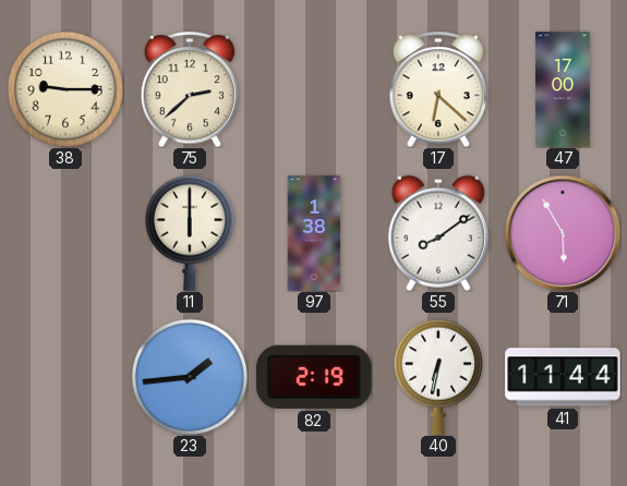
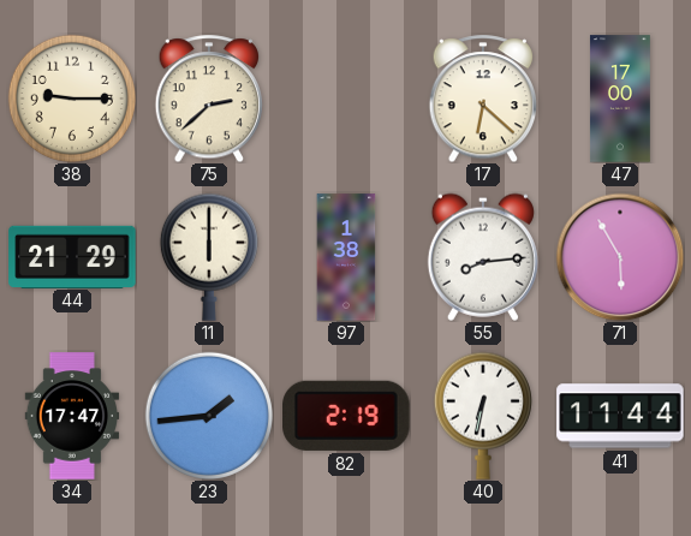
44: none -> 21:29
55: 8:09 -> 8:14
34: none -> 17:47
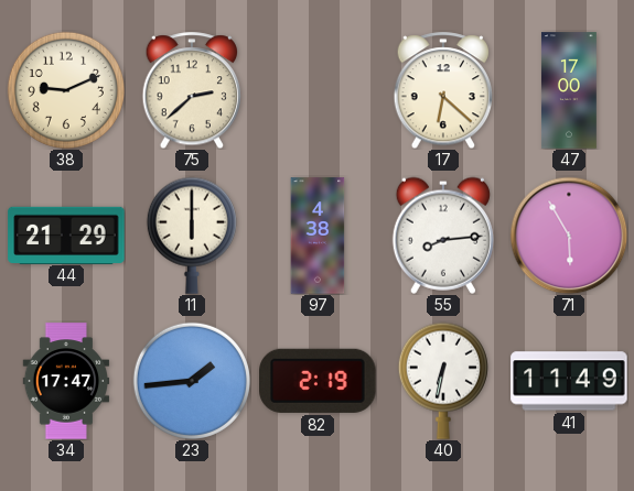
38: 9:15 -> 9:11
97: 1:38 -> 4:38
41: 11:44 -> 11:49
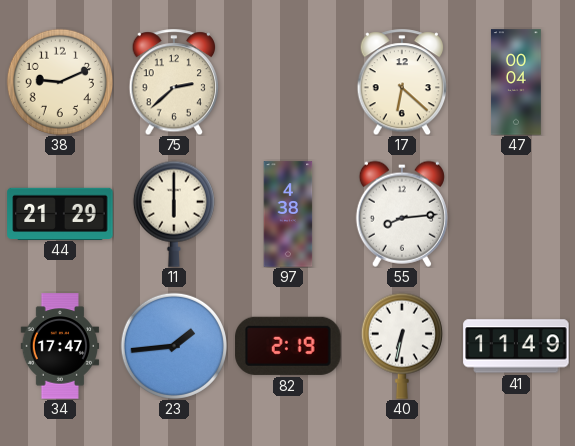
47: 17:00 -> 00:04
71: 5:55 -> none
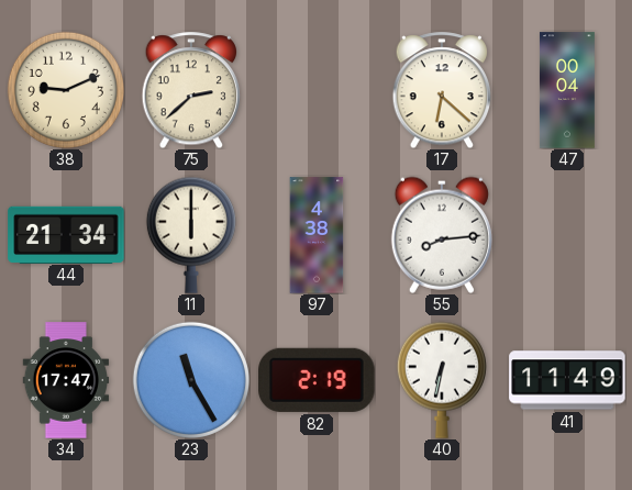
44: 21:29 -> 21:34
23: 1:44 -> 11:25
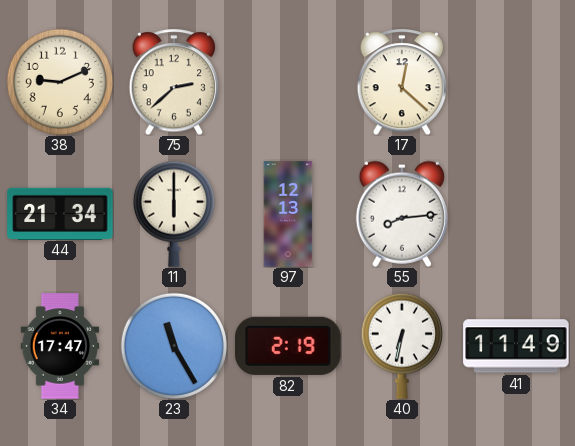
17: 6:22 -> 12:22
47: 00:04 -> none
97: 4:38 -> 12:13
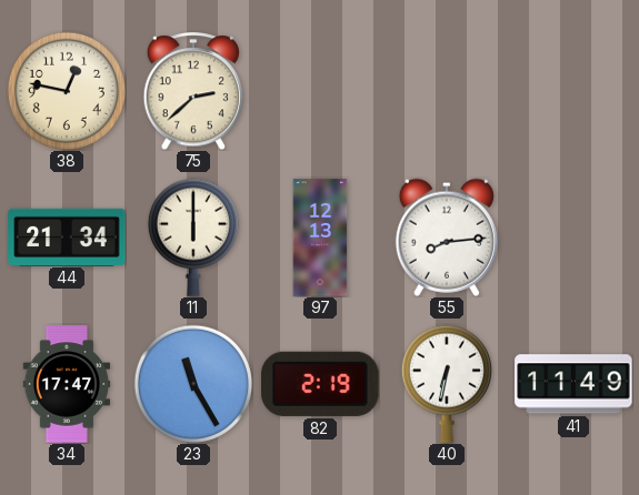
38: 9:11 -> 12:47
17: 12:22 -> none
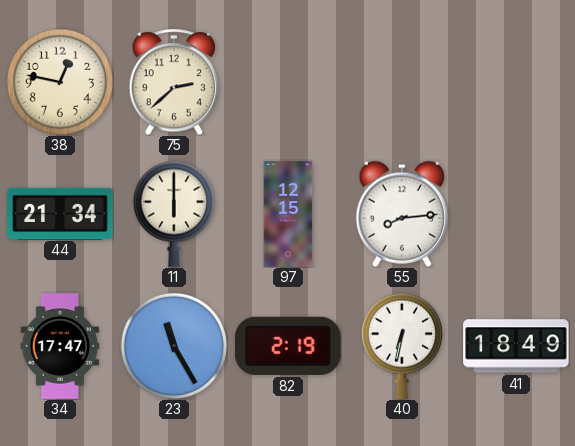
97: 12:13 -> 12:15
41: 11:49 -> 18:49
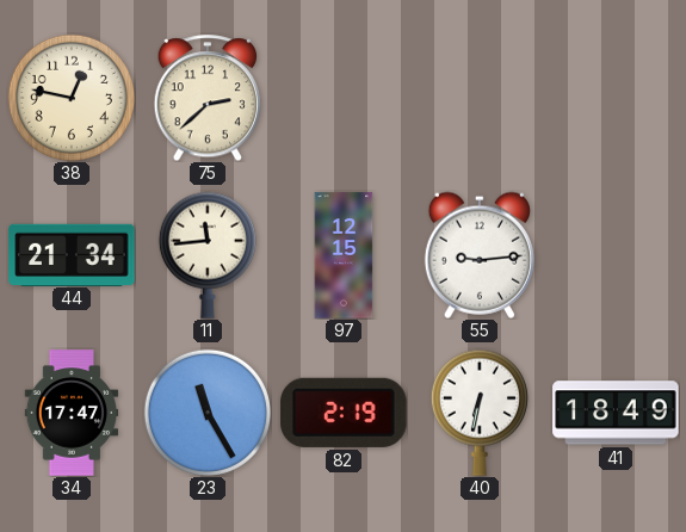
11: 6:00 -> 11:44
55: 8:14 -> 9:14
